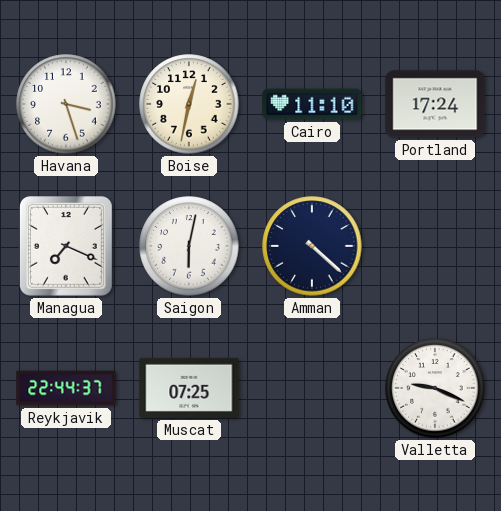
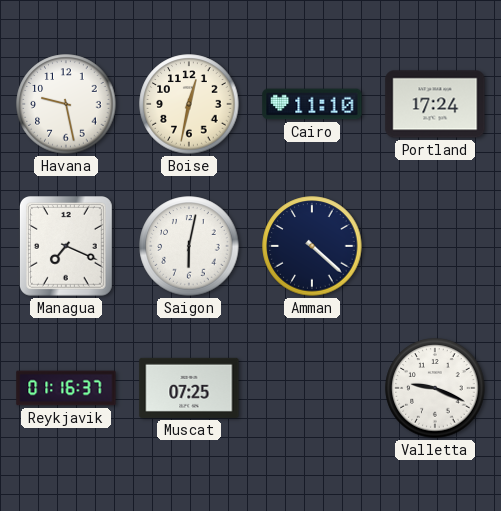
Havana: 3:27 -> 9:28
Reykjavik: 22:44 -> 01:16
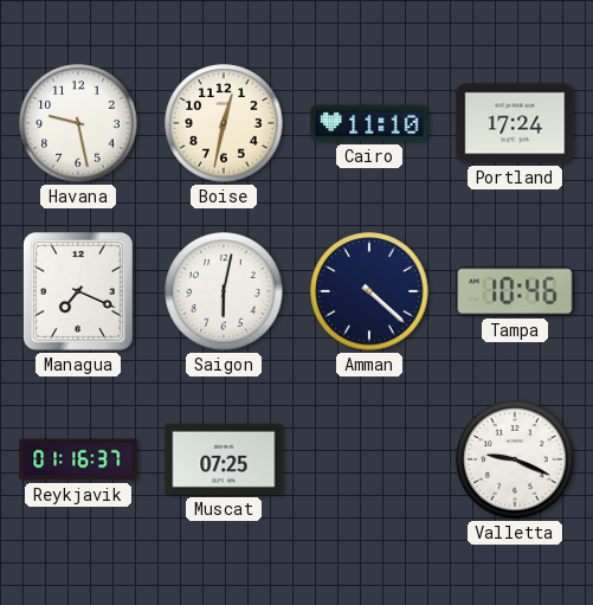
Tampa: none -> 10:46
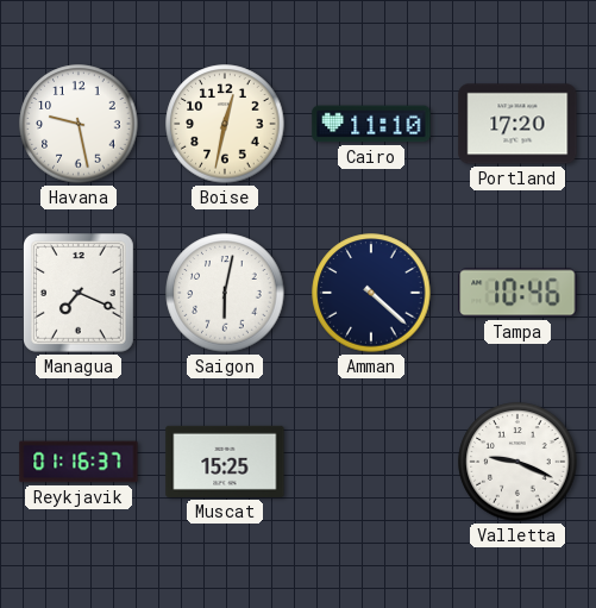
Portland: 17:24 -> 17:20
Muscat: 07:25 -> 15:25
